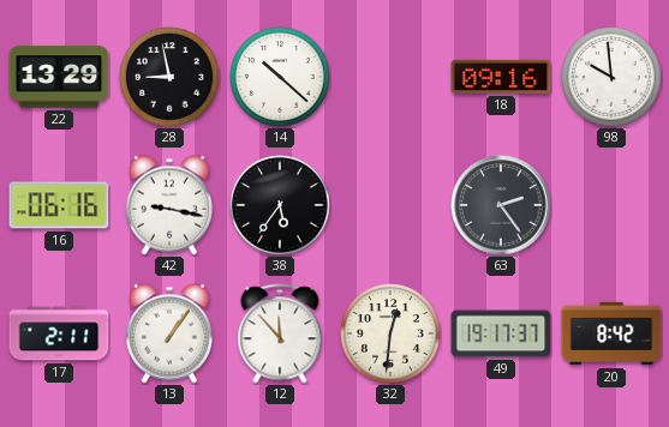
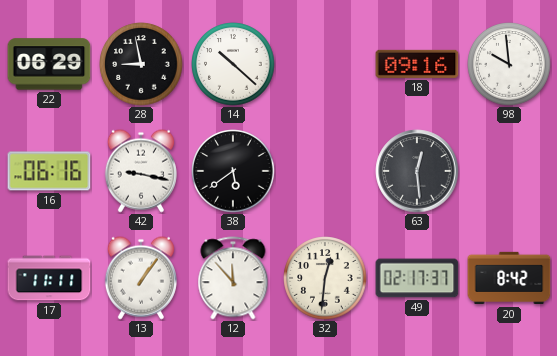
22: 13:29 -> 06:29
38: 5:36 -> 5:39
63: 2:24 -> 12:29
17: 2:11 -> 11:11
49: 19:17 -> 02:17
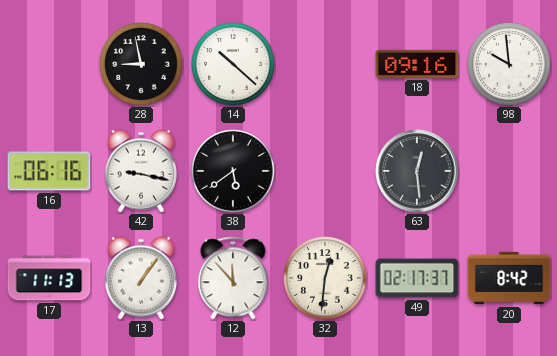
22: 06:29 -> none
17: 11:11 -> 11:13
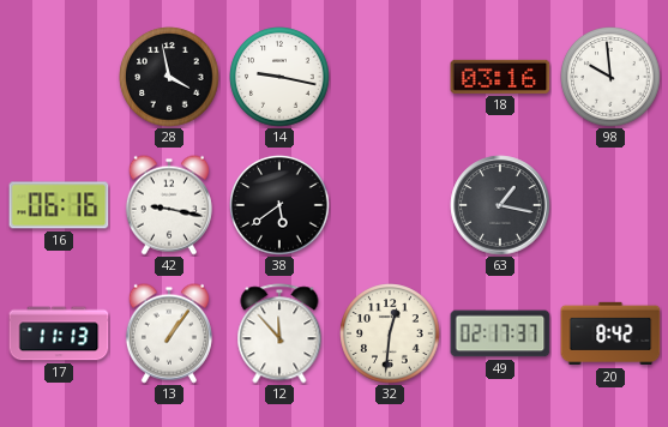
28: 8:58 -> 3:58
14: 10:22 -> 9:17
18: 09:16 -> 03:16
63: 12:29 -> 1:17
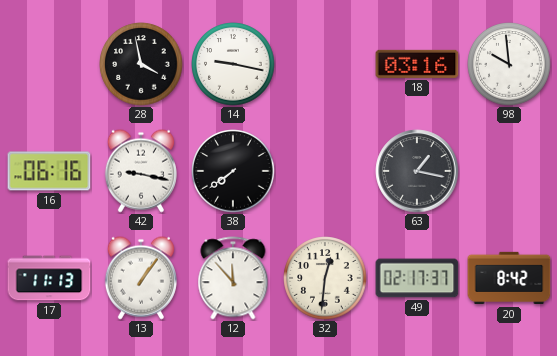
38: 5:39 -> 7:39
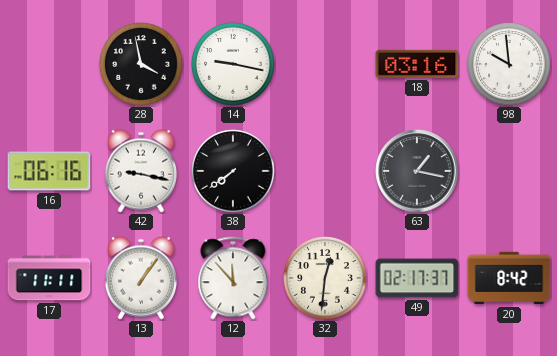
17: 11:13 -> 11:11
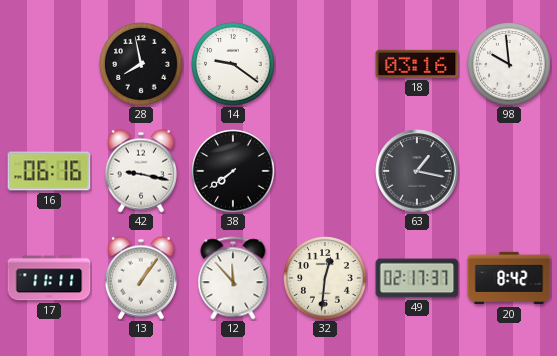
28: 3:58 -> 7:58
14: 9:17 -> 9:21
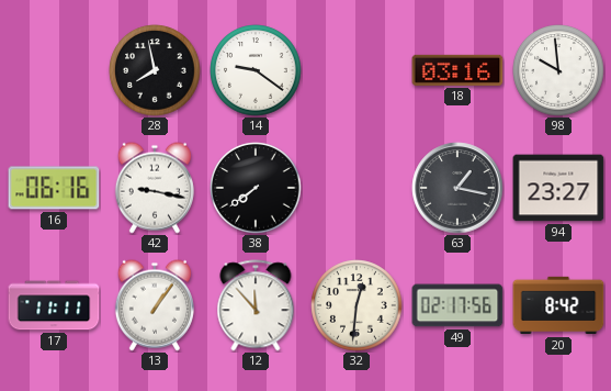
94: none -> 23:27
49: 02:17:37 -> 02:17:56
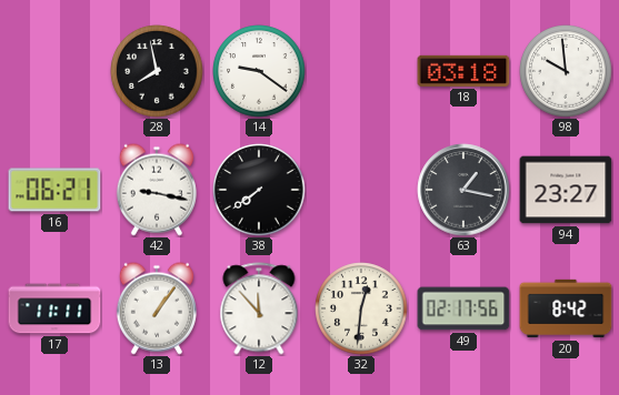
18: 03:16 -> 03:18
16: 06:16 -> 06:21
